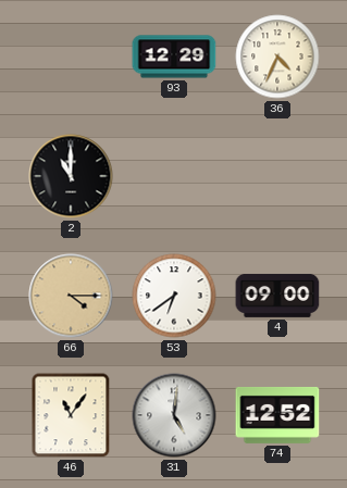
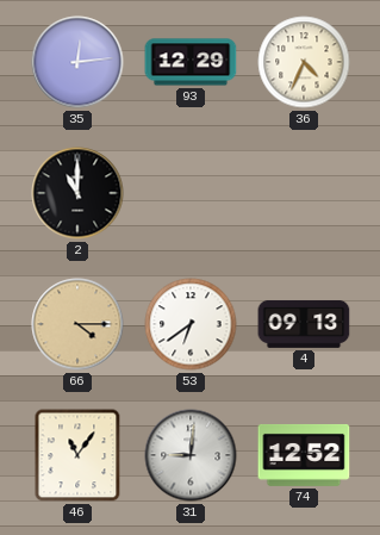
35: none -> 12:14
4: 09:00 -> 09:13
31: 5:01 -> 9:01
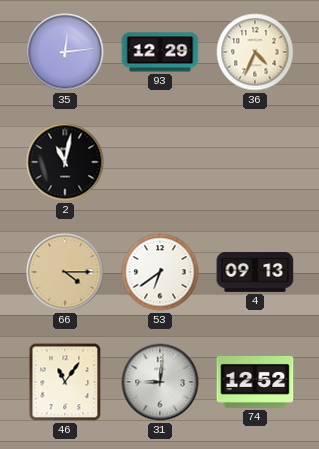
2: 11:00 -> 11:02
